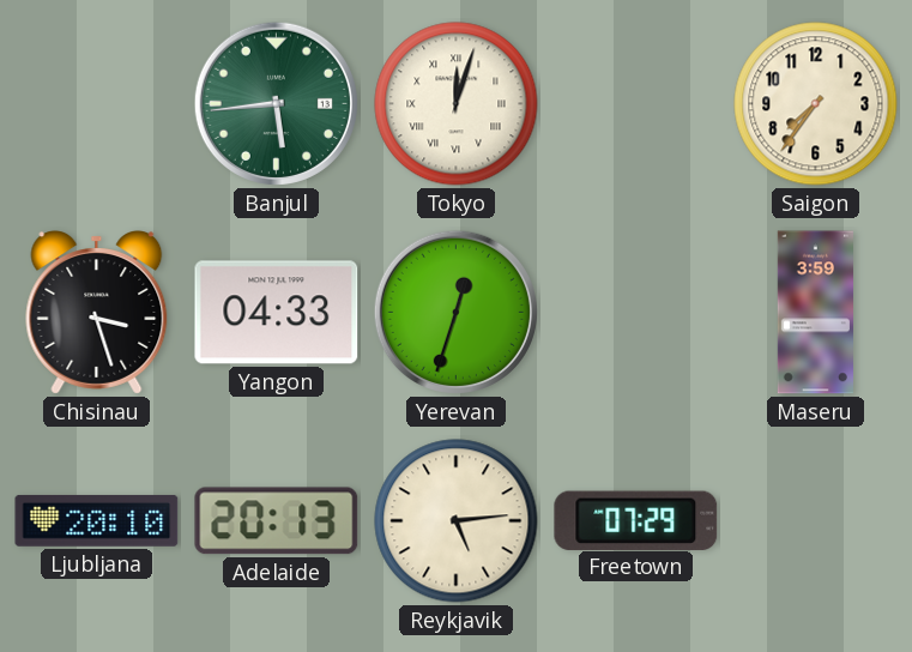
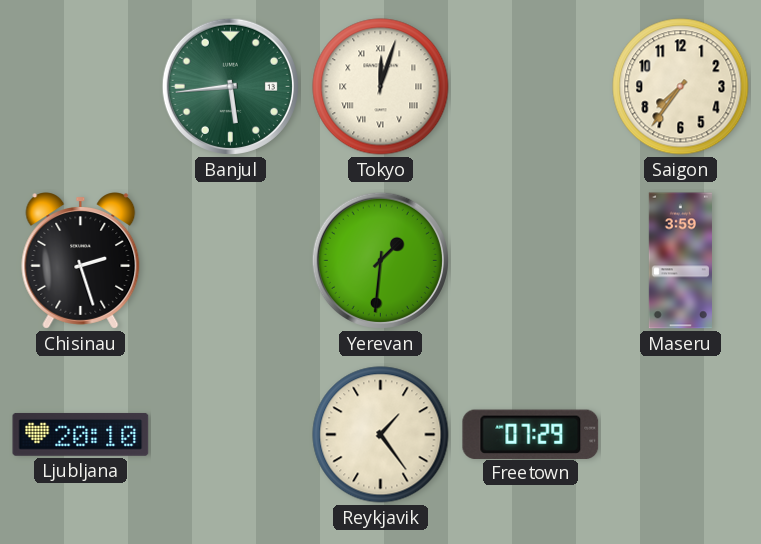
Chisinau: 3:27 -> 2:27
Yangon: 04:33 -> none
Yerevan: 12:33 -> 1:31
Adelaide: 20:13 -> none
Reykjavik: 5:14 -> 1:24
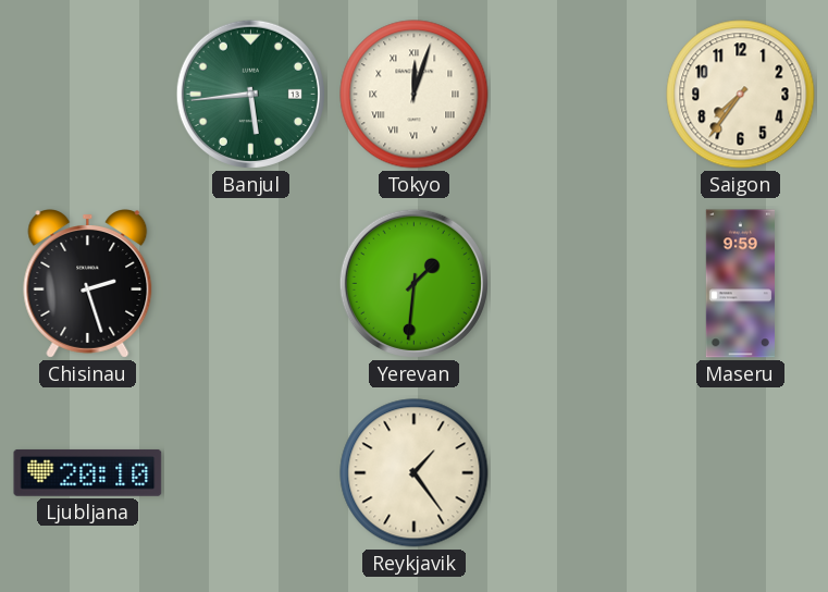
Maseru: 3:59 -> 9:59
Freetown: 07:29 -> none
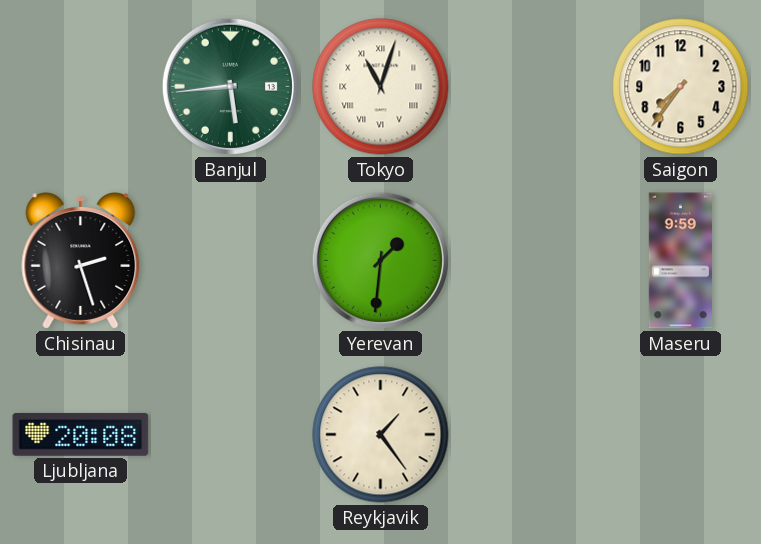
Tokyo: 12:03 -> 11:03
Ljubljana: 20:10 -> 20:08
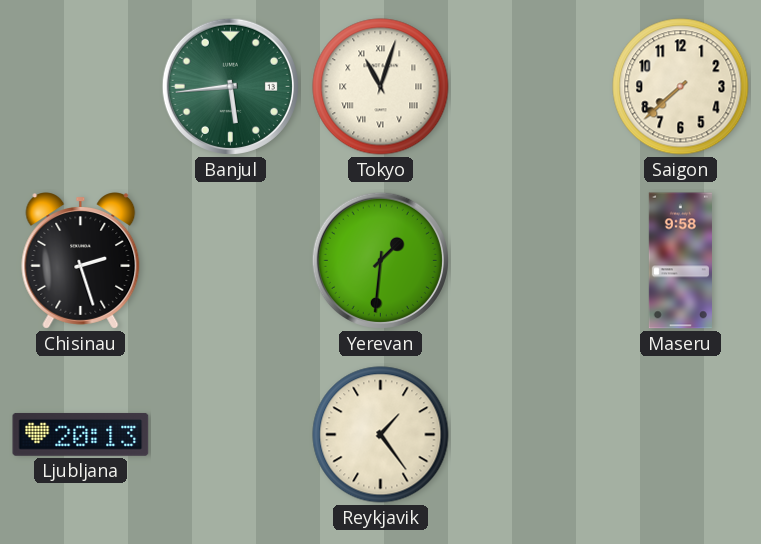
Saigon: 7:36 -> 7:38
Maseru: 9:59 -> 9:58
Ljubljana: 20:08 -> 20:13
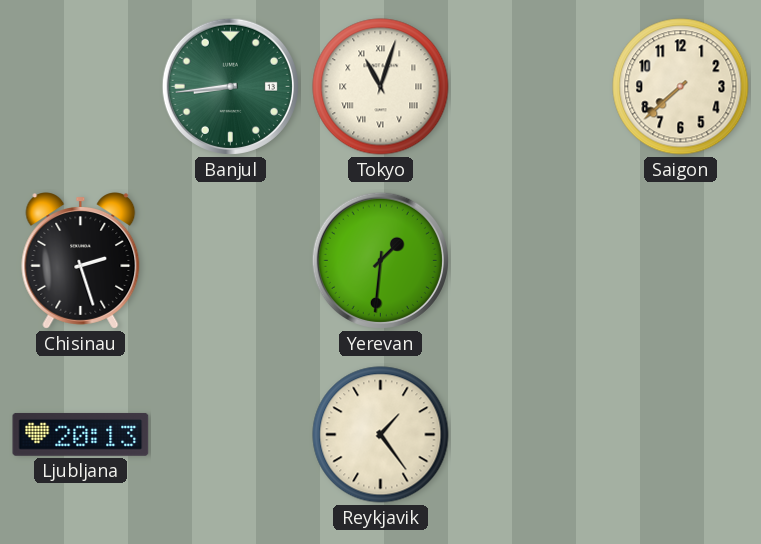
Banjul: 5:44 -> 8:44
Maseru: 9:58 -> none
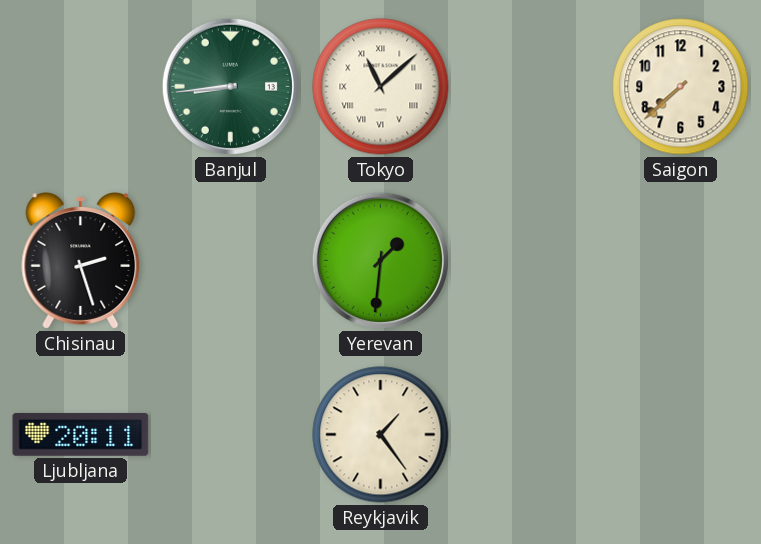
Tokyo: 11:03 -> 11:08
Ljubljana: 20:13 -> 20:11
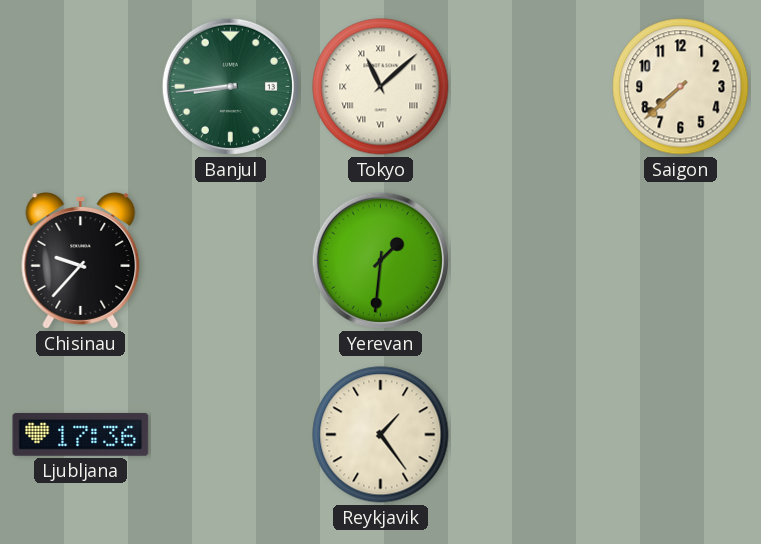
Chisinau: 2:27 -> 9:37
Ljubljana: 20:11 -> 17:36
